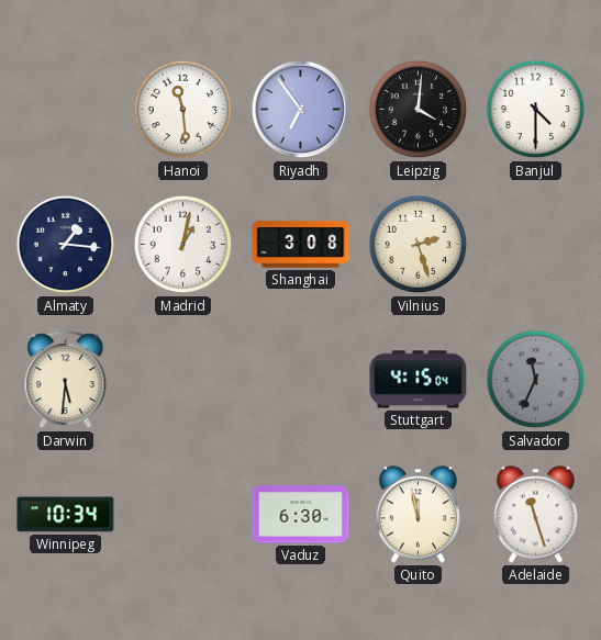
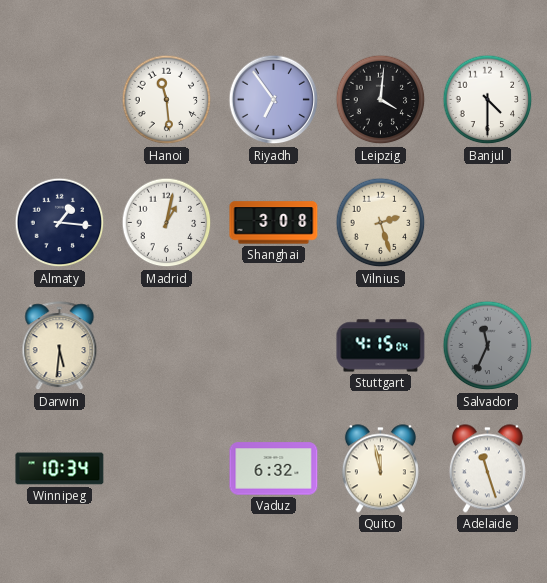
Vaduz: 6:30 -> 6:32
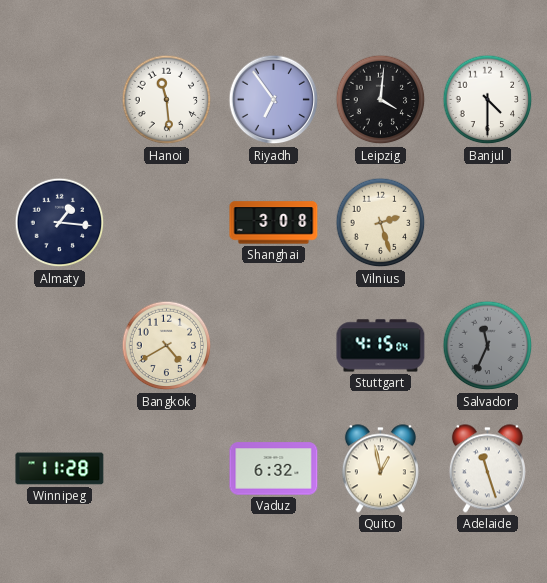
Madrid: 1:02 -> none
Darwin: 5:31 -> none
Bangkok: none -> 4:40
Winnipeg: 10:34 -> 11:28
Quito: 11:58 -> 12:58
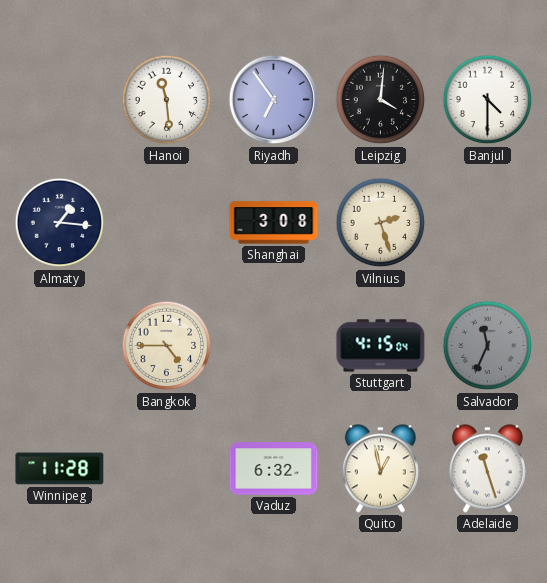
Bangkok: 4:40 -> 4:45
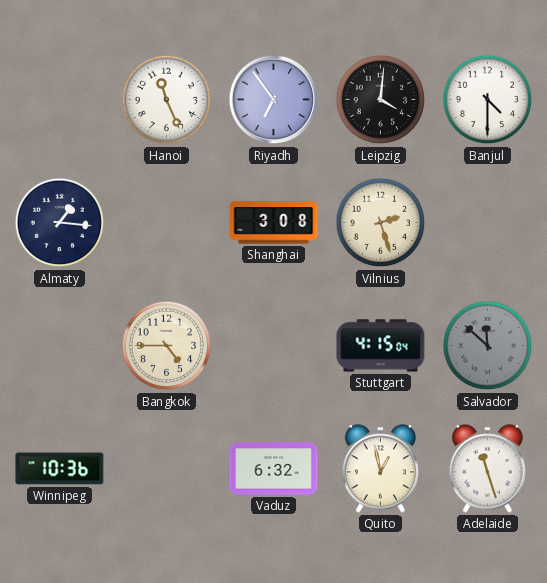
Hanoi: 11:29 -> 11:26
Salvador: 11:34 -> 11:52
Winnipeg: 11:28 -> 10:36
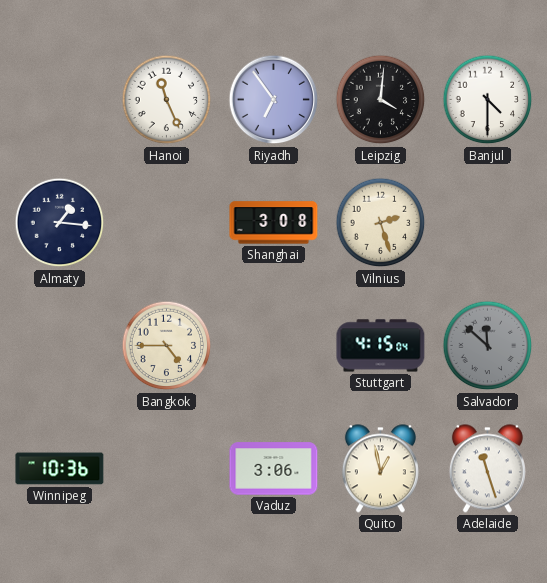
Vaduz: 6:32 -> 3:06
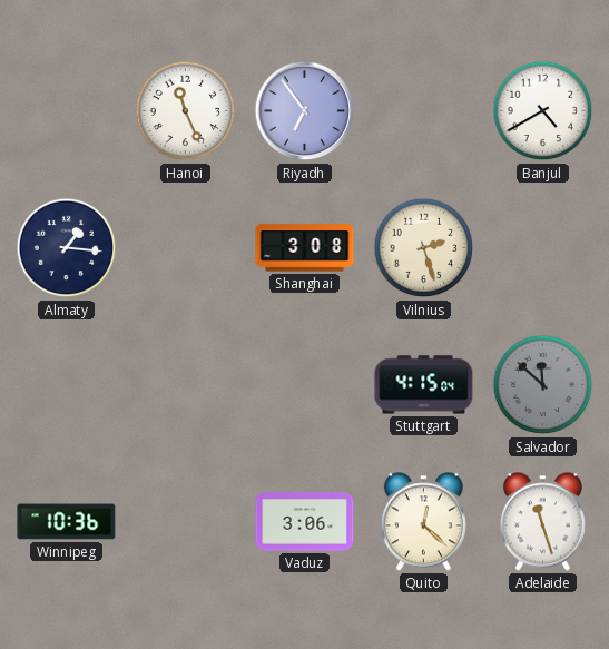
Leipzig: 4:01 -> none
Banjul: 4:30 -> 4:40
Bangkok: 4:45 -> none
Quito: 12:58 -> 12:22
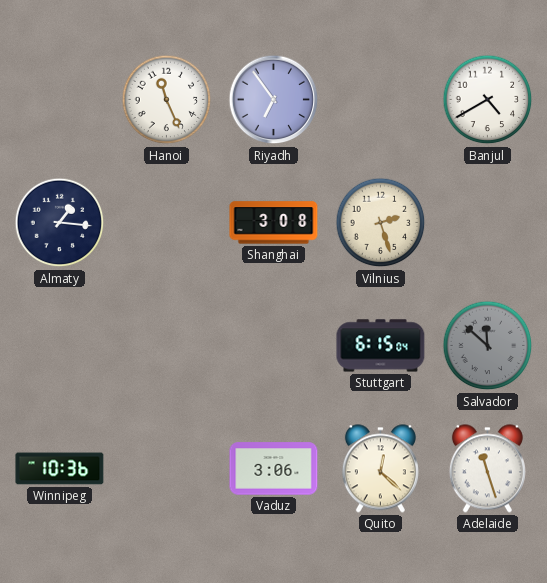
Stuttgart: 4:15 -> 6:15
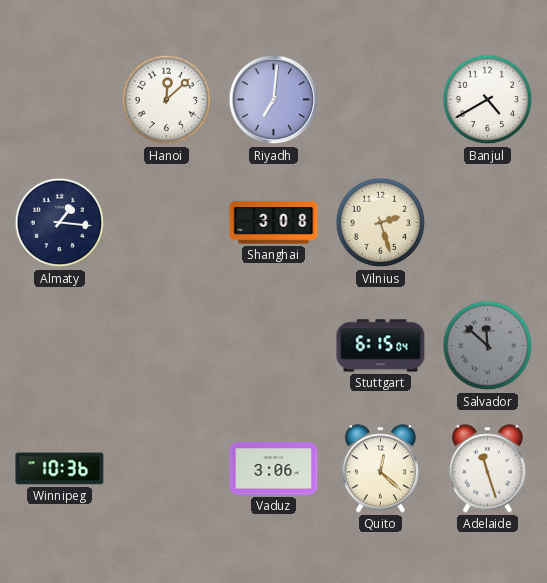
Hanoi: 11:26 -> 12:08
Riyadh: 6:54 -> 7:01
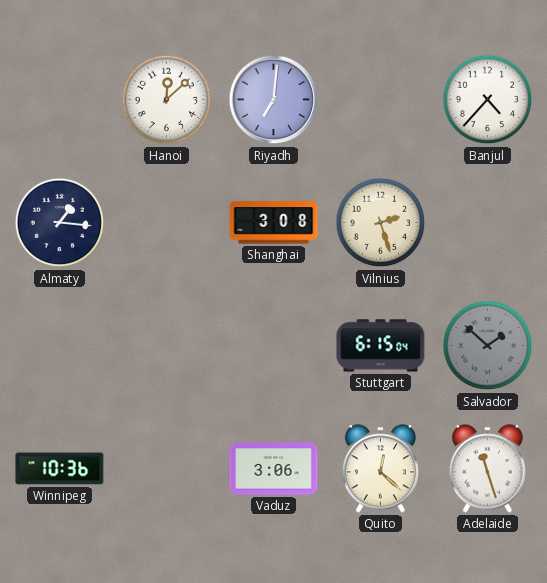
Banjul: 4:40 -> 4:37
Salvador: 11:52 -> 1:52
